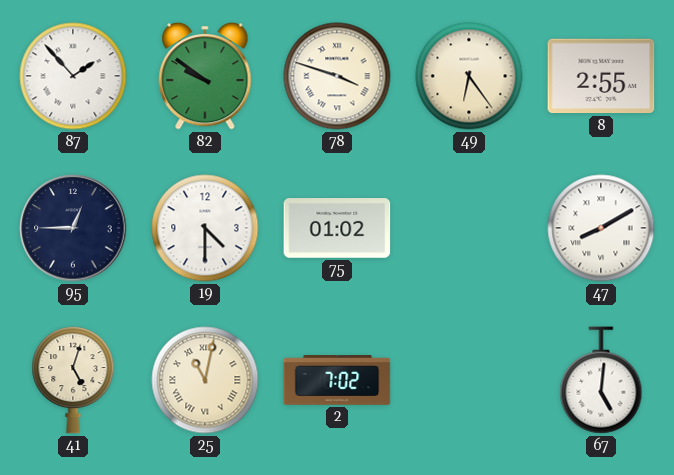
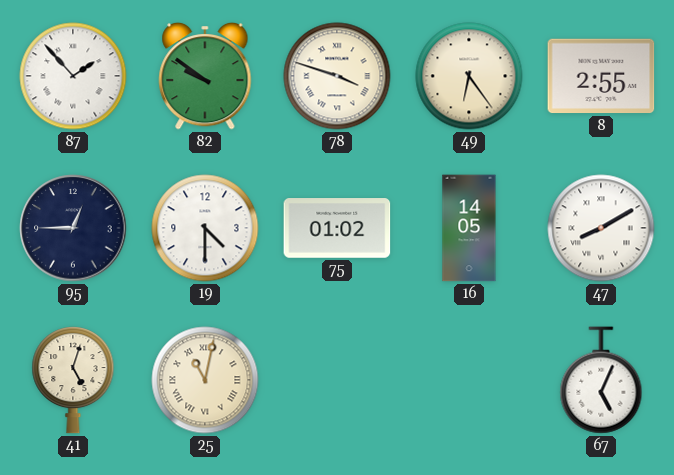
16: none -> 14:05
2: 7:02 -> none
67: 5:01 -> 5:04
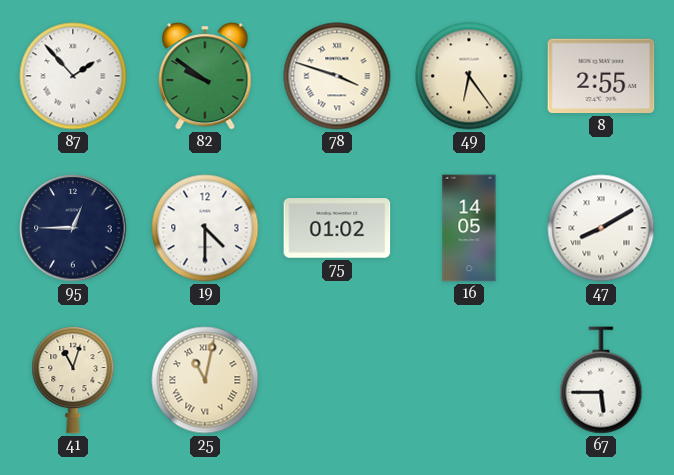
41: 5:03 -> 11:03
67: 5:04 -> 5:45
